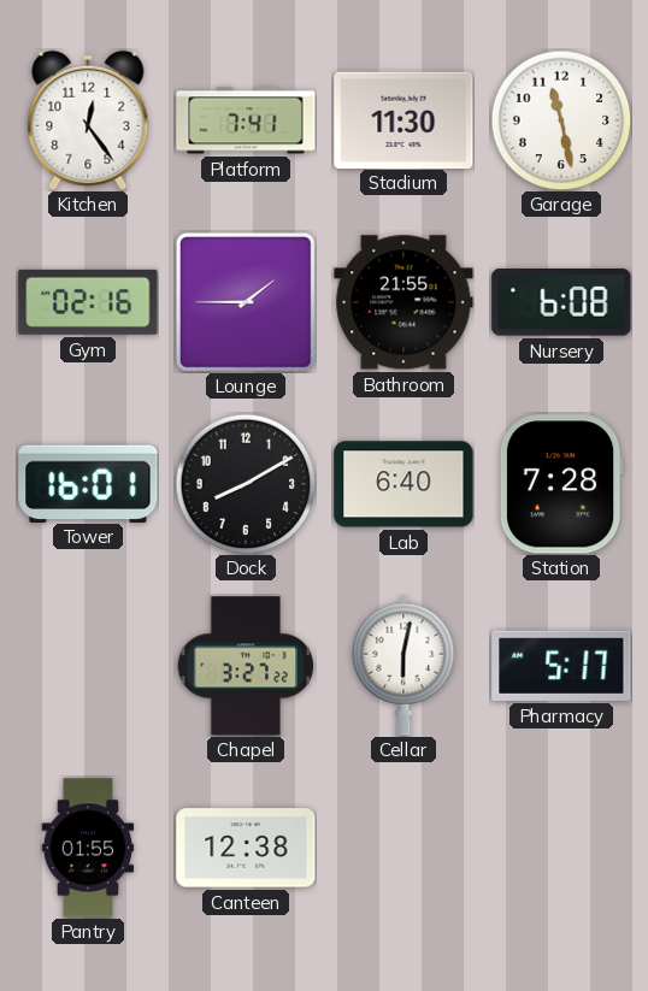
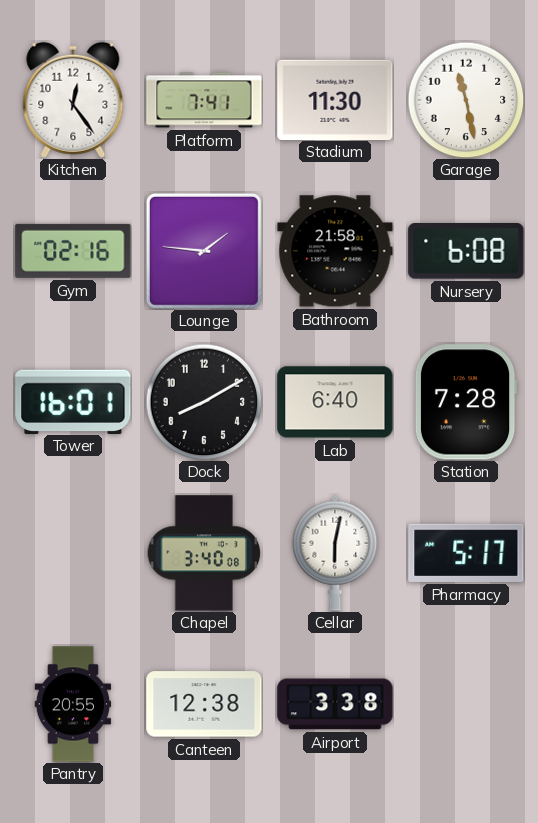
Lounge: 1:45 -> 1:46
Bathroom: 21:55 -> 21:58
Chapel: 3:27 -> 3:40
Pantry: 01:55 -> 20:55
Airport: none -> 3:38
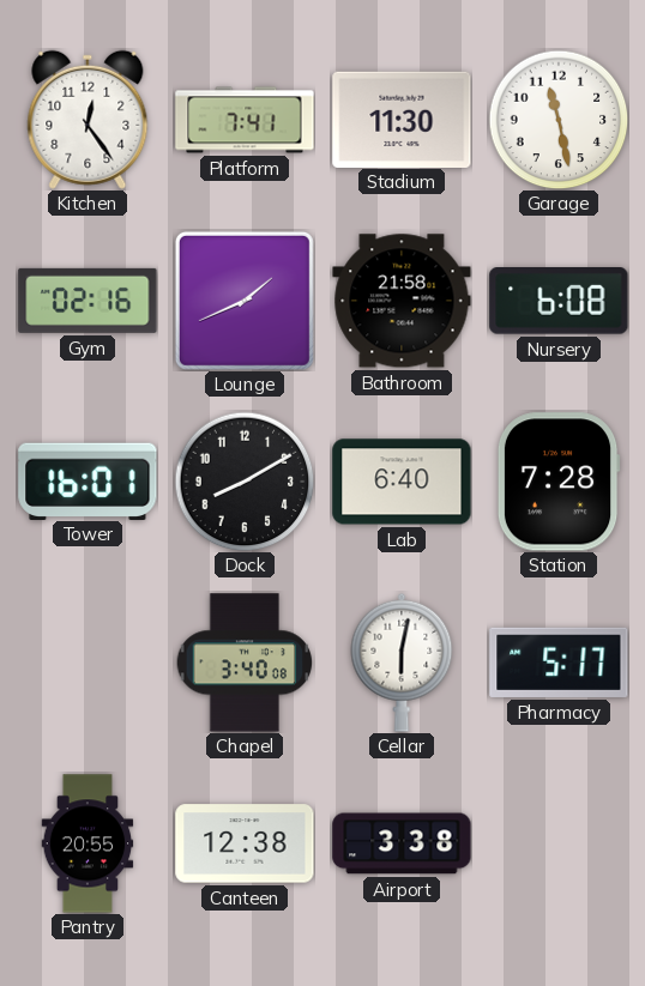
Lounge: 1:46 -> 1:41
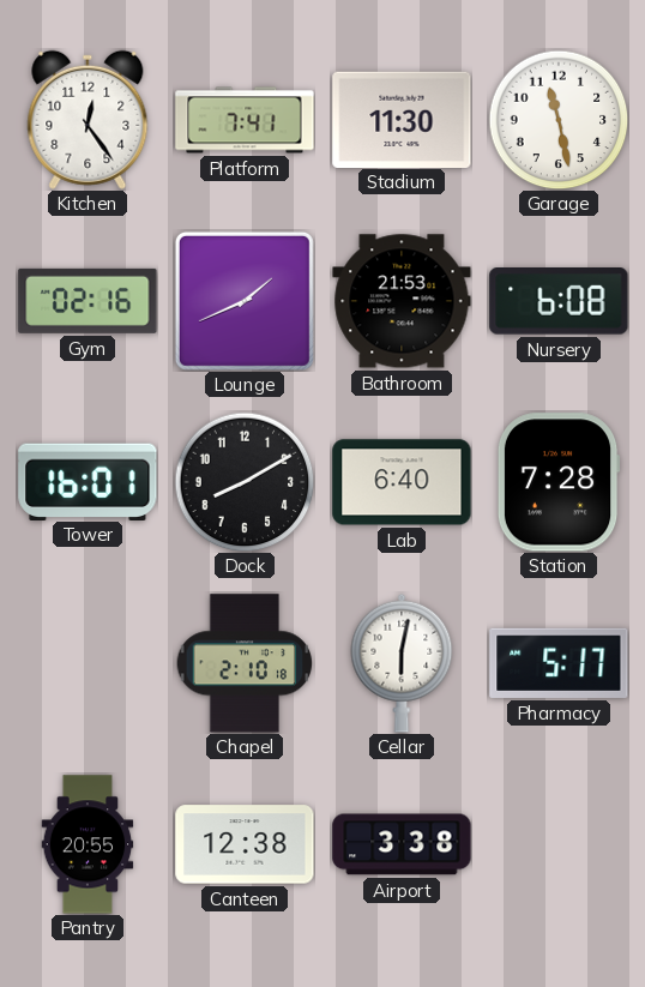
Bathroom: 21:58 -> 21:53
Chapel: 3:40 -> 2:10
